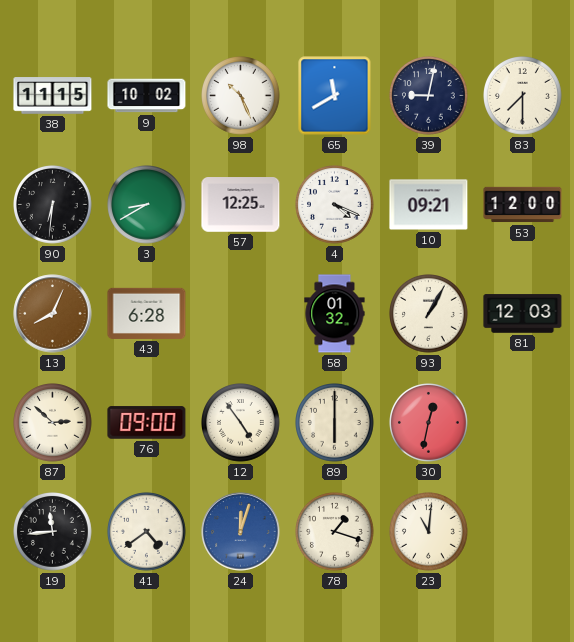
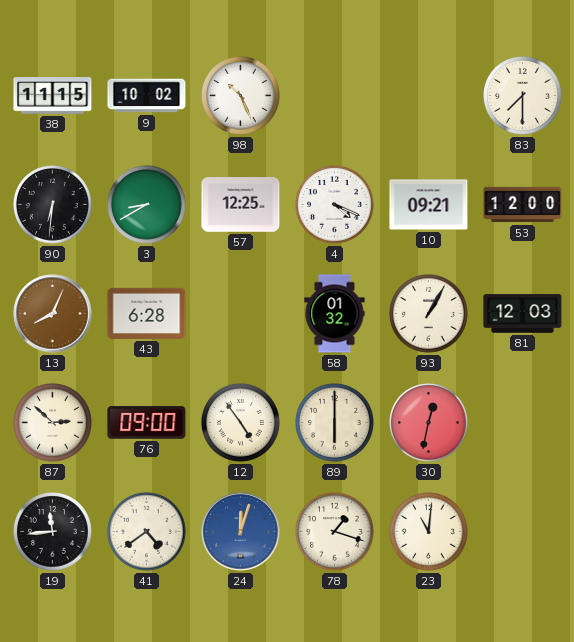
65: 11:40 -> none
39: 9:02 -> none
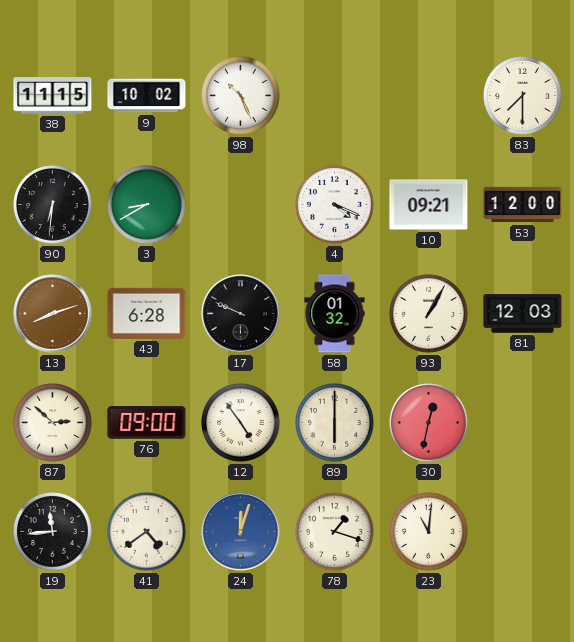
57: 12:25 -> none
13: 8:04 -> 8:12
17: none -> 9:49
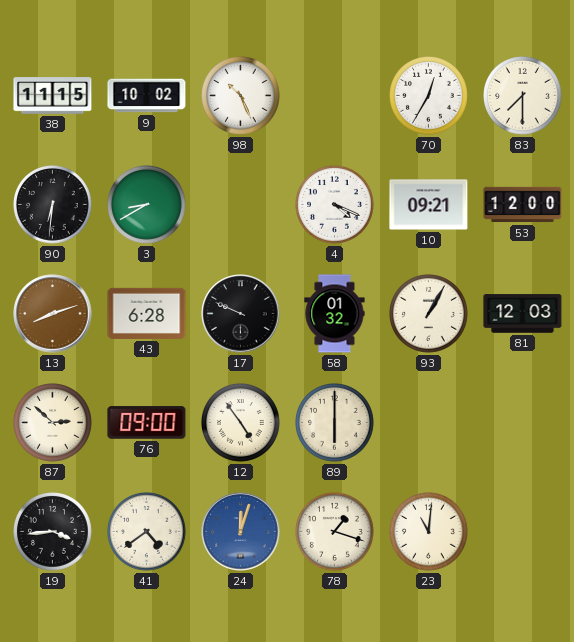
70: none -> 12:35
30: 12:32 -> none
19: 11:44 -> 3:44
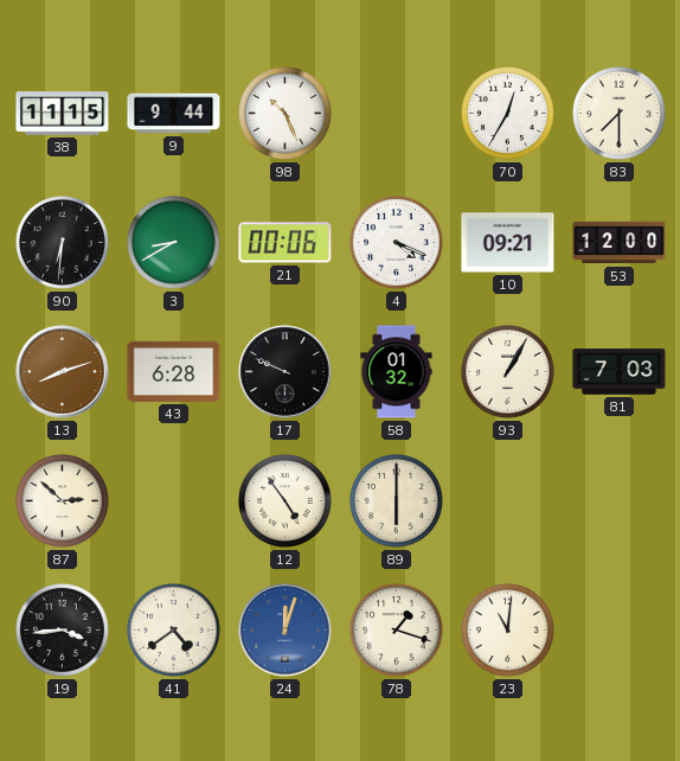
9: 10:02 -> 9:44
21: none -> 00:06
81: 12:03 -> 7:03
76: 09:00 -> none
